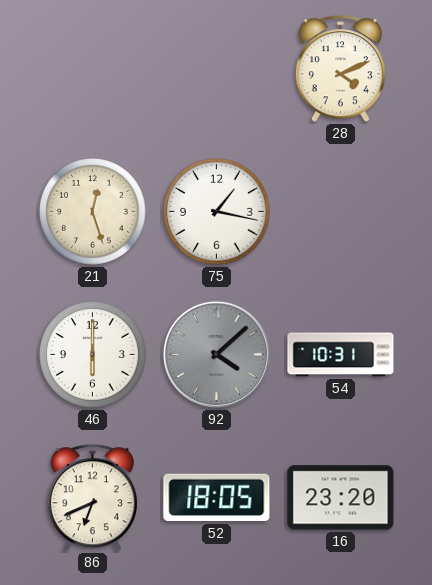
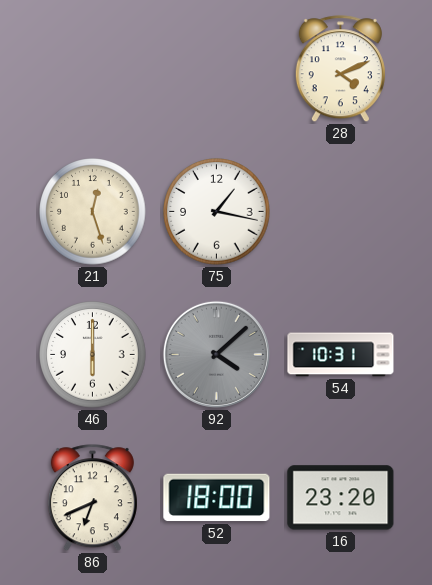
52: 18:05 -> 18:00
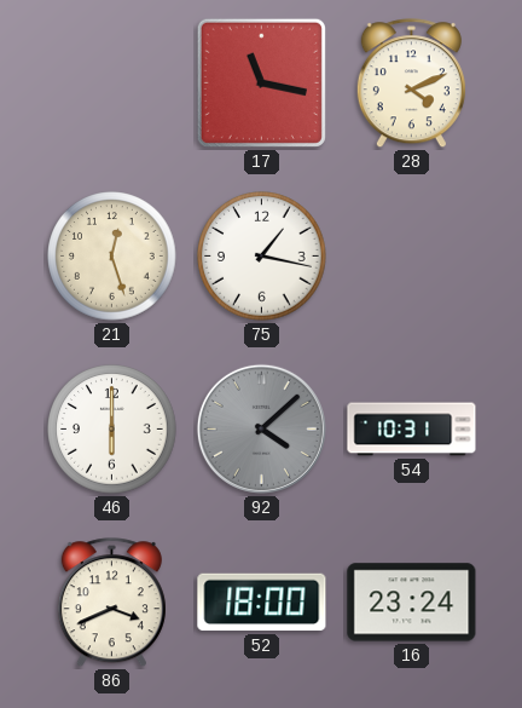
17: none -> 11:17
86: 6:41 -> 3:41
16: 23:20 -> 23:24
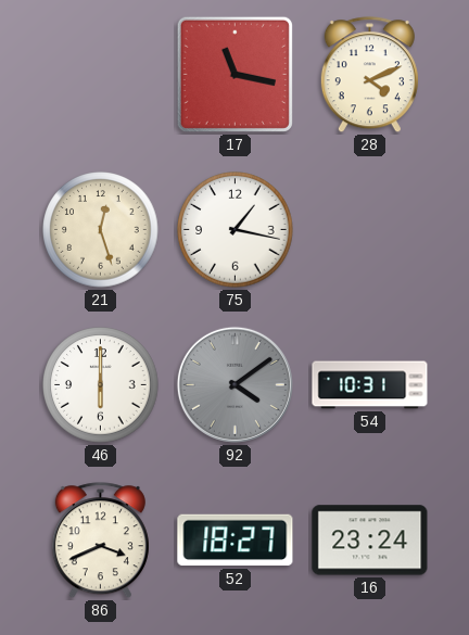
92: 4:08 -> 4:09
52: 18:00 -> 18:27
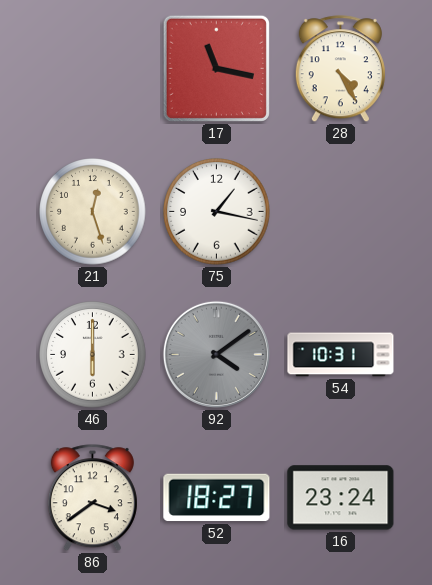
28: 4:11 -> 4:25
86: 3:41 -> 3:39
